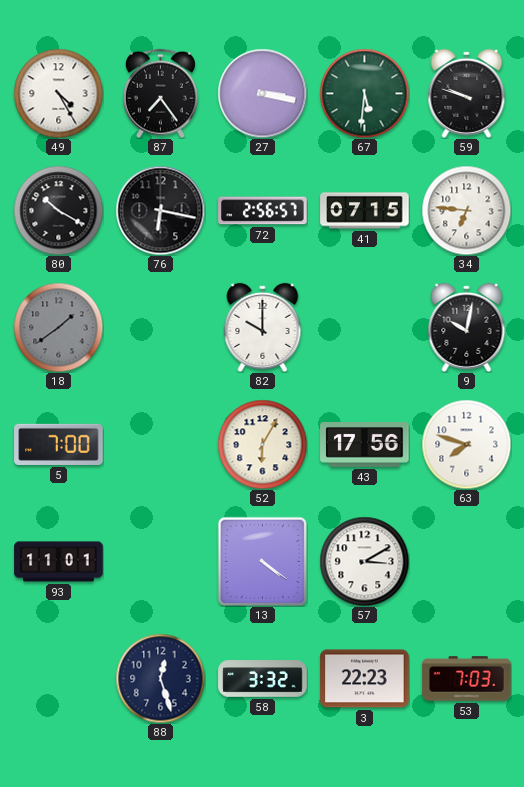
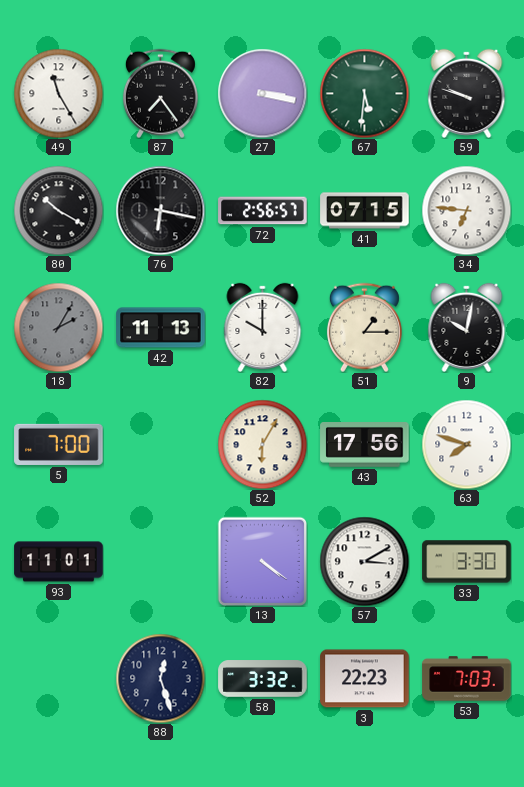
49: 4:25 -> 11:25
18: 1:39 -> 2:05
42: none -> 11:13
51: none -> 1:15
33: none -> 3:30
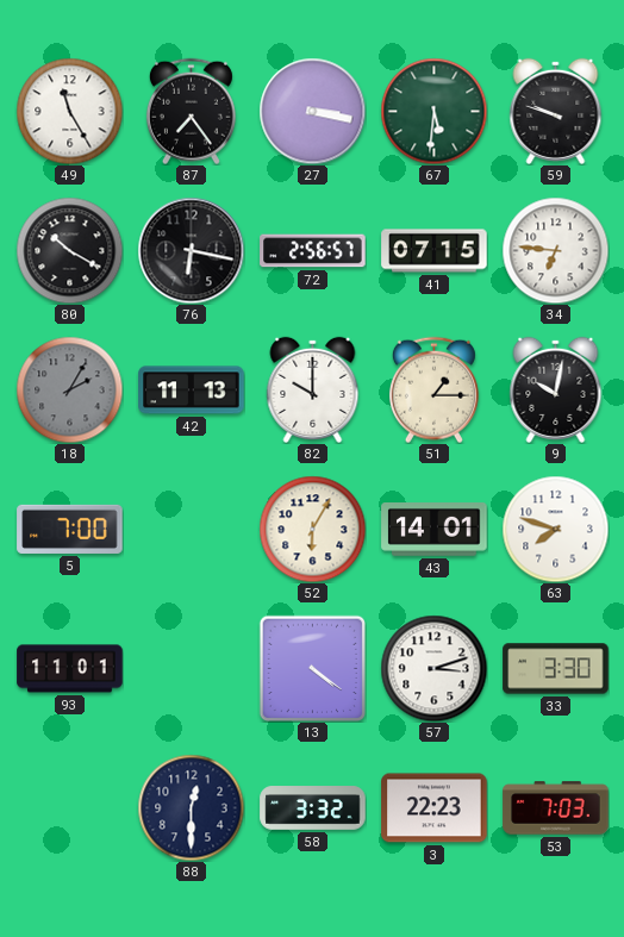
43: 17:56 -> 14:01
57: 3:10 -> 3:12
88: 12:27 -> 12:30
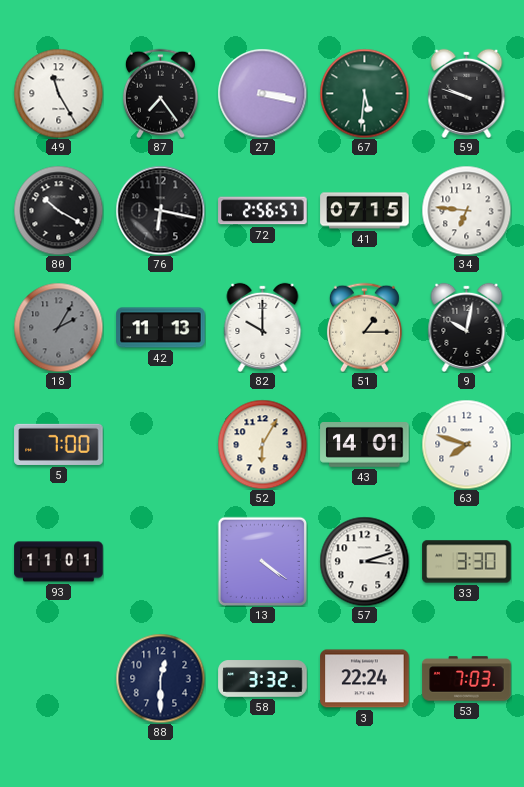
3: 22:23 -> 22:24
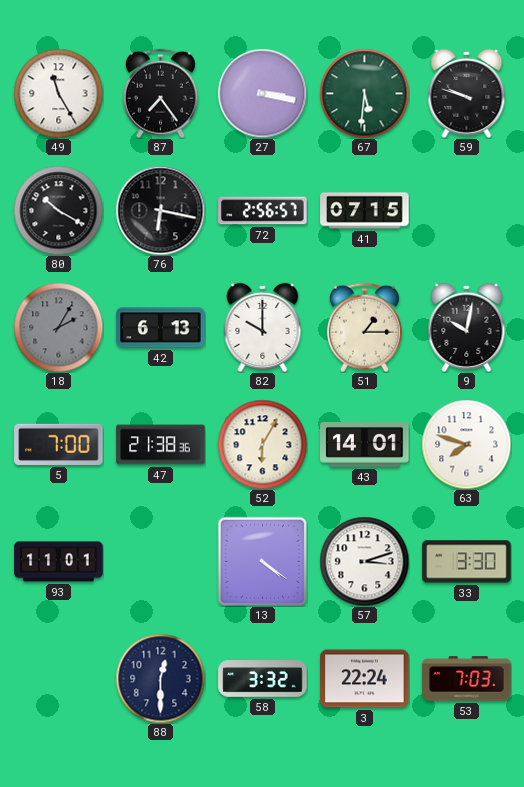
34: 6:46 -> none
42: 11:13 -> 6:13
47: none -> 21:38
